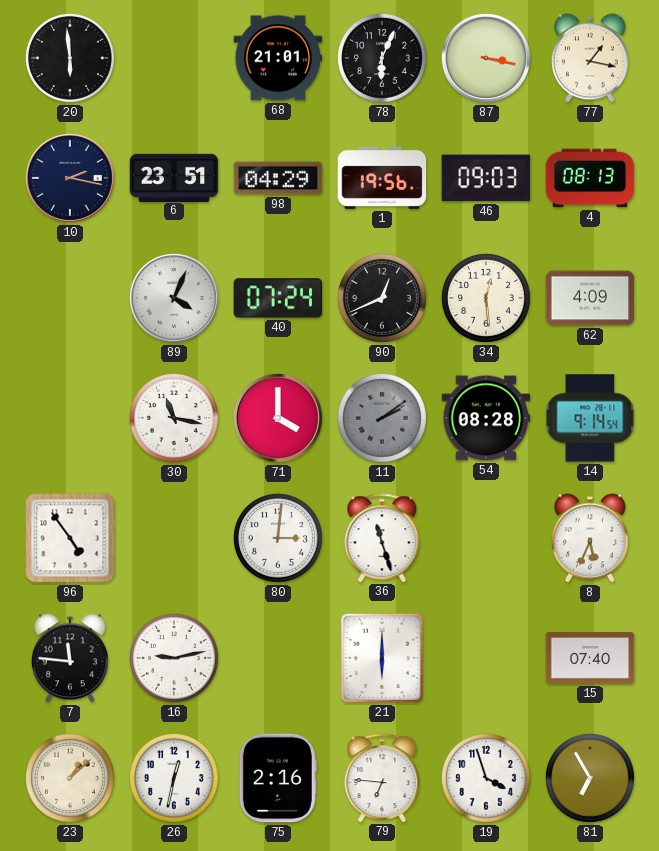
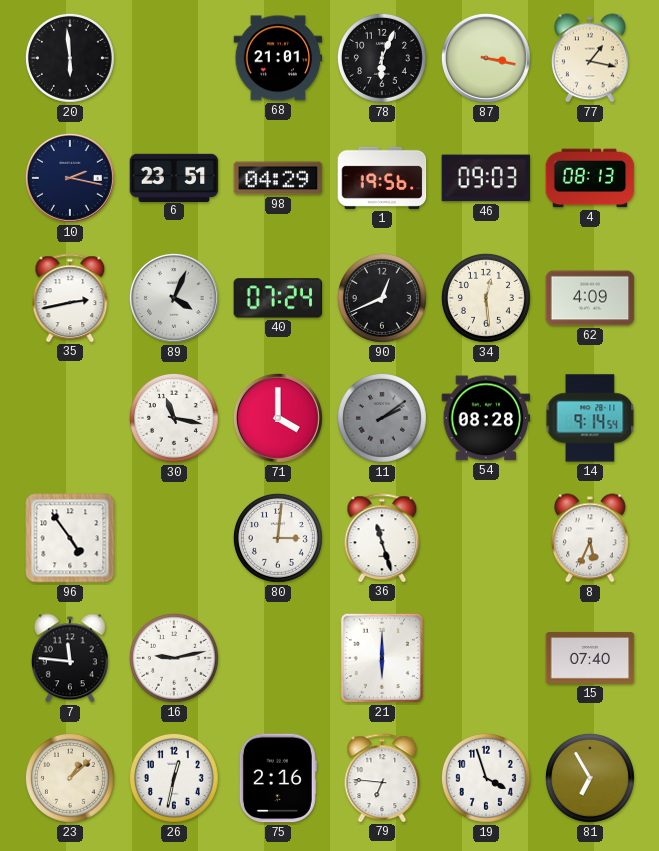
35: none -> 2:43
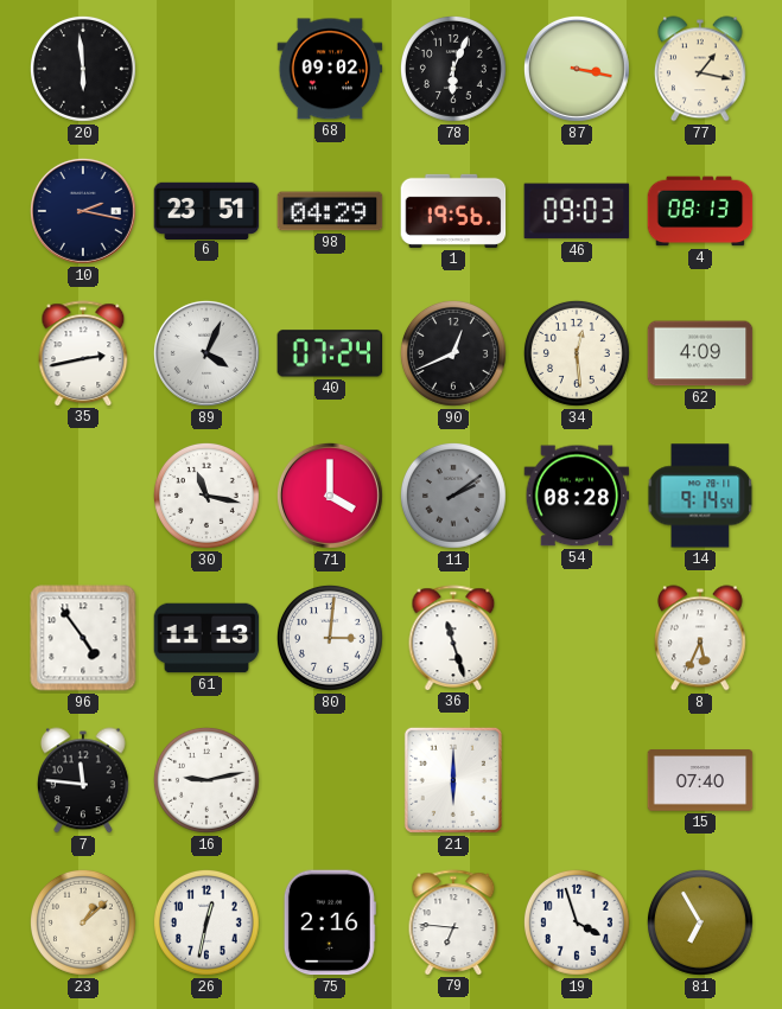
68: 21:01 -> 09:02
61: none -> 11:13
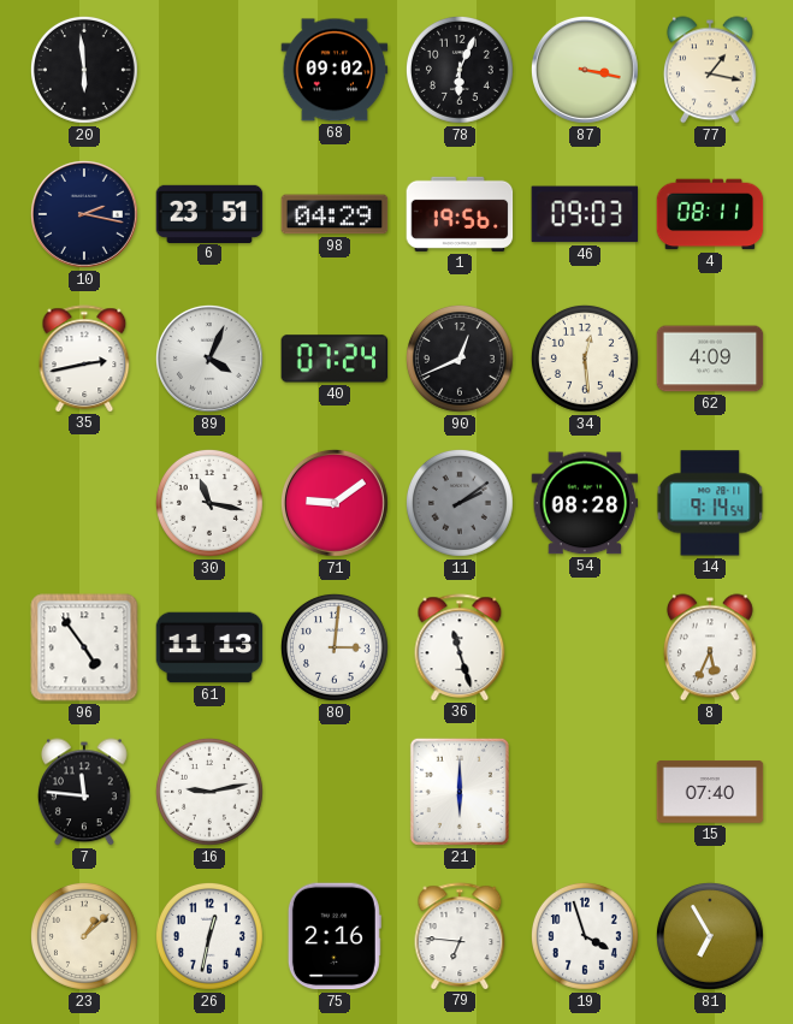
4: 08:13 -> 08:11
71: 4:00 -> 9:09
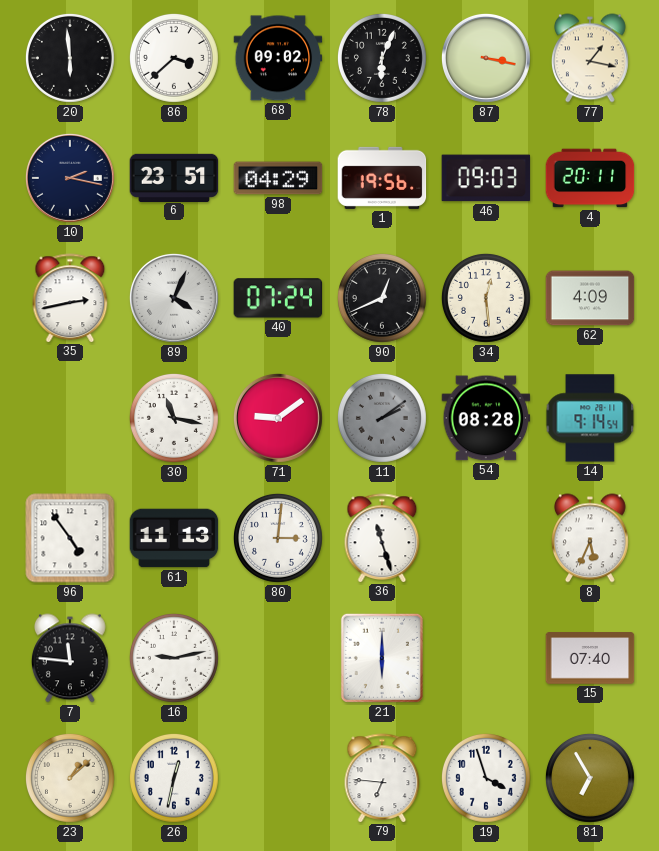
86: none -> 3:38
4: 08:11 -> 20:11
75: 2:16 -> none
